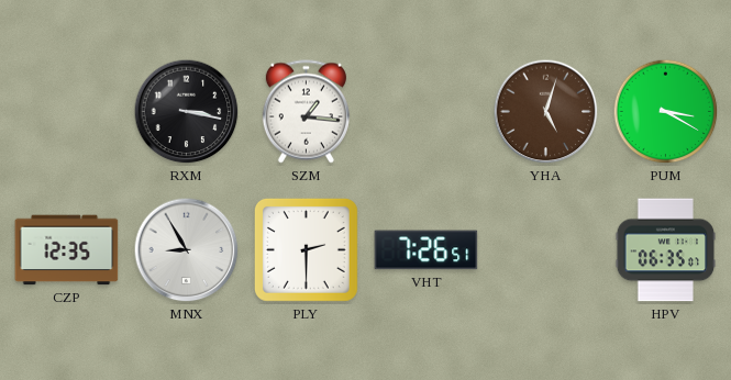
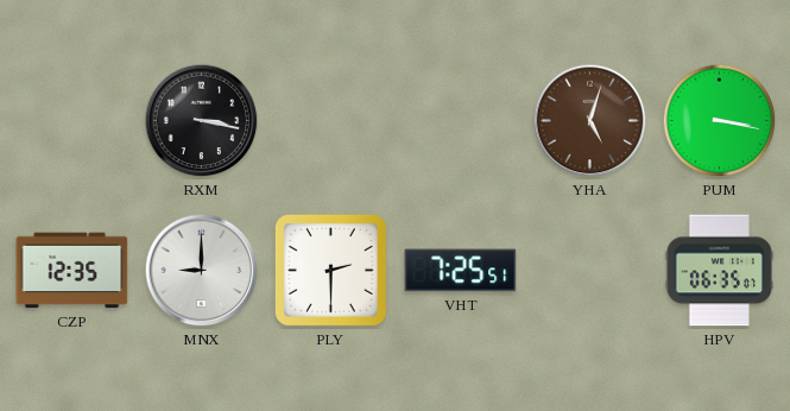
SZM: 1:16 -> none
PUM: 3:20 -> 3:17
MNX: 8:55 -> 9:00
VHT: 7:26 -> 7:25
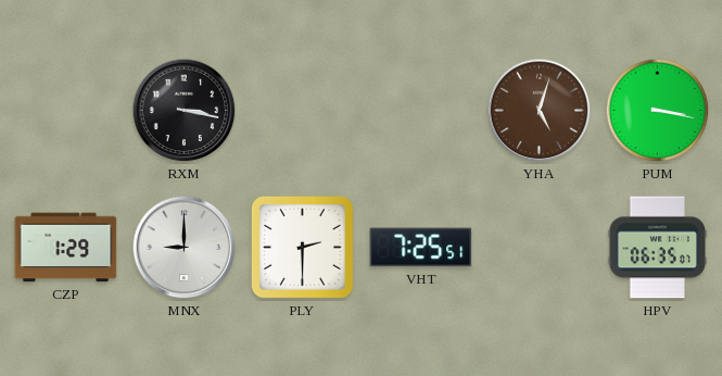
CZP: 12:35 -> 1:29
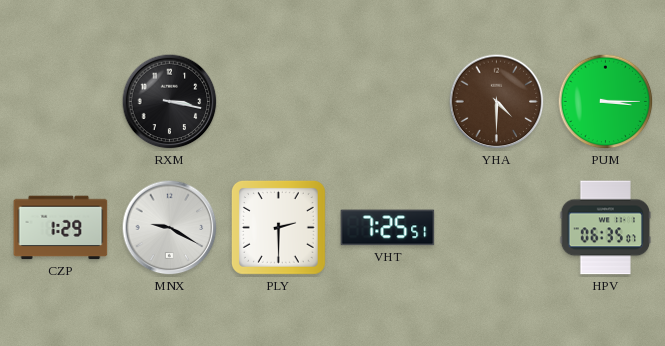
YHA: 5:03 -> 4:30
PUM: 3:17 -> 3:15
MNX: 9:00 -> 9:20
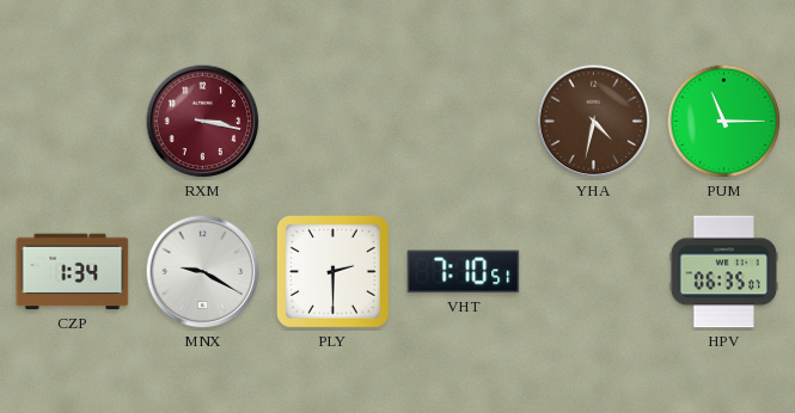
RXM dial: black -> burgundy
YHA: 4:30 -> 4:32
PUM: 3:15 -> 11:15
CZP: 1:29 -> 1:34
VHT: 7:25 -> 7:10
